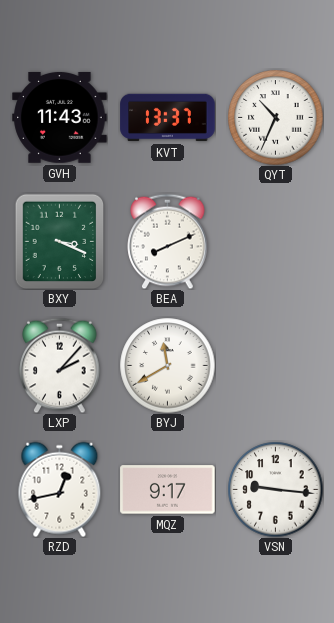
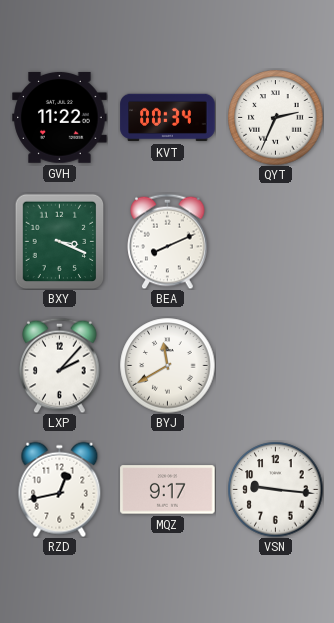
GVH: 11:43 -> 11:22
KVT: 13:37 -> 00:34
QYT: 10:34 -> 2:34
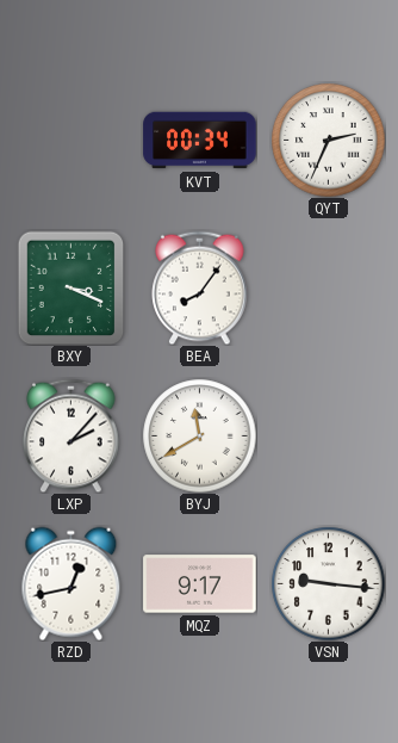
GVH: 11:22 -> none
BEA: 8:11 -> 8:06
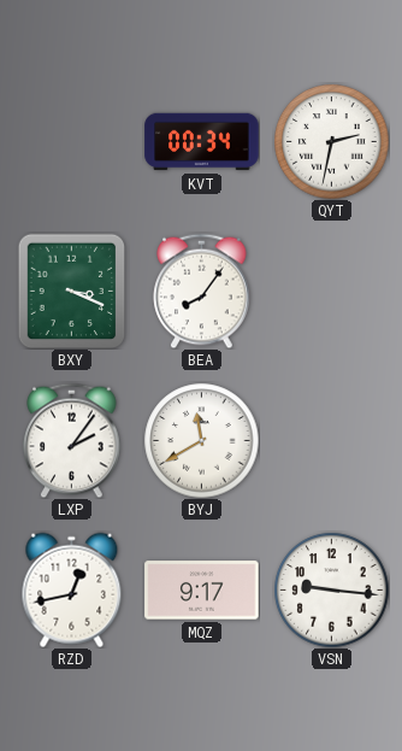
QYT: 2:34 -> 2:32
LXP: 2:07 -> 2:06
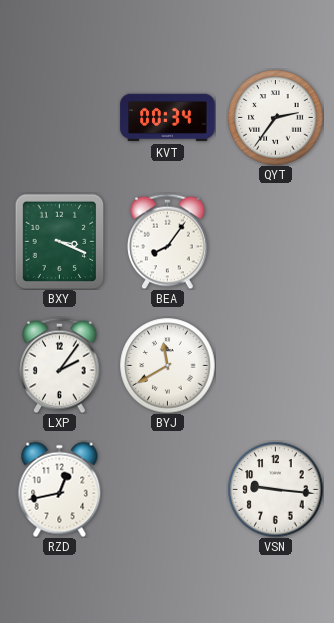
QYT: 2:32 -> 2:36
MQZ: 9:17 -> none
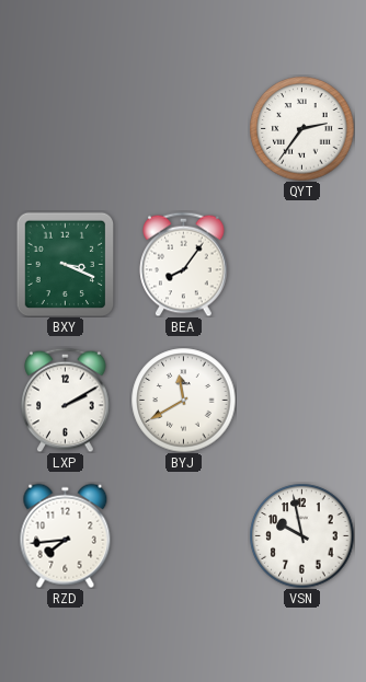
KVT: 00:34 -> none
LXP: 2:06 -> 2:10
RZD: 12:43 -> 7:44
VSN: 9:16 -> 9:58
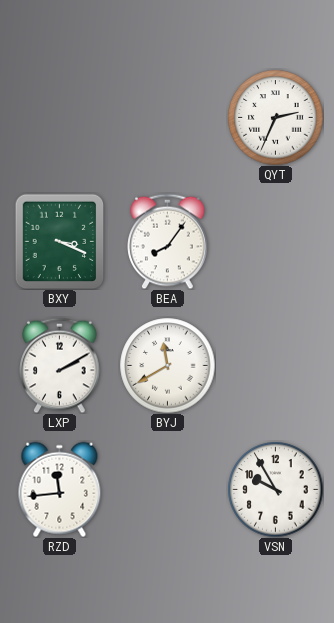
QYT: 2:36 -> 2:34
RZD: 7:44 -> 11:44
VSN: 9:58 -> 9:55
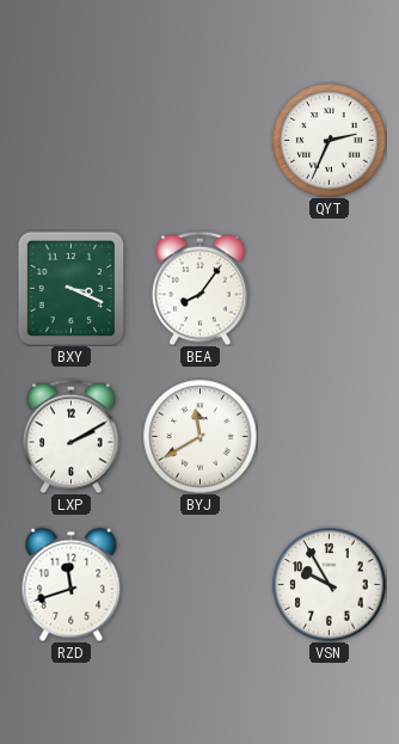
RZD: 11:44 -> 11:42
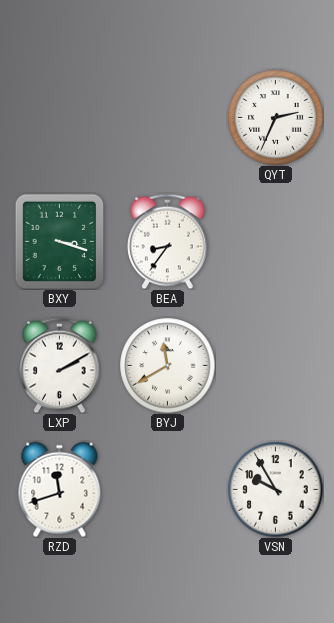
BXY: 3:19 -> 3:18
BEA: 8:06 -> 8:36
